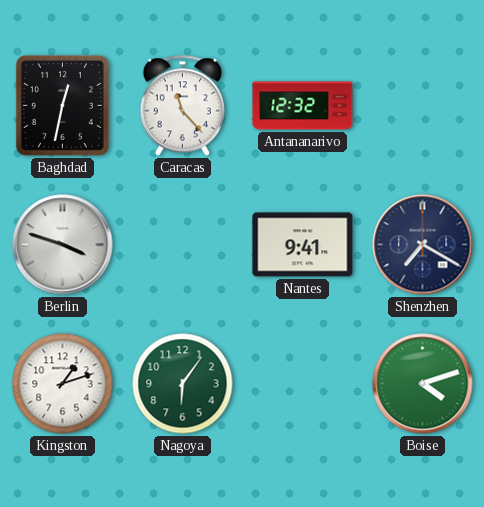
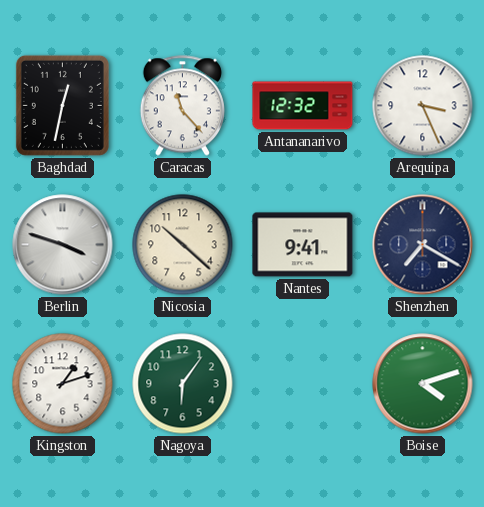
Arequipa: none -> 3:26
Nicosia: none -> 10:22
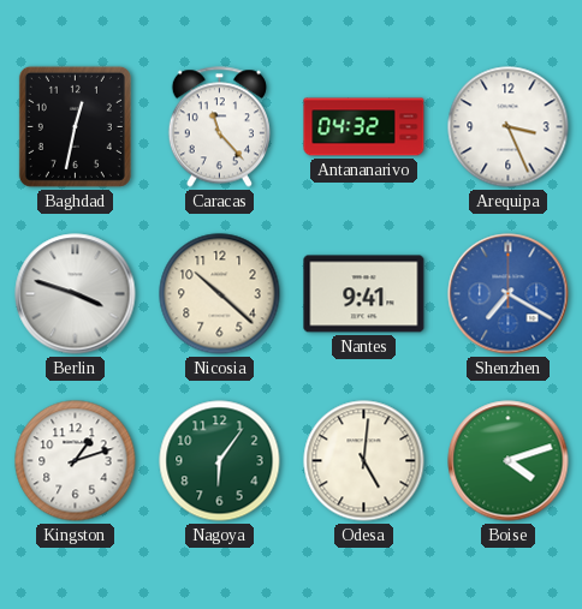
Antananarivo: 12:32 -> 04:32
Shenzhen dial: navy -> blue
Odesa: none -> 5:01
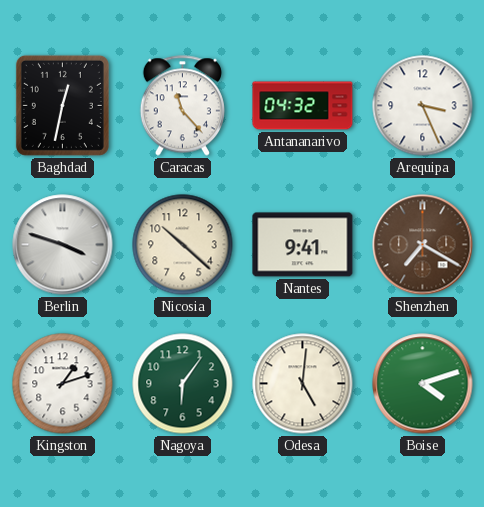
Shenzhen dial: blue -> brown
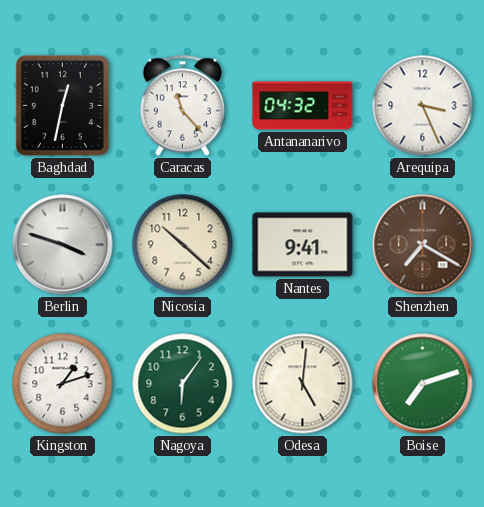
Boise: 4:12 -> 7:12
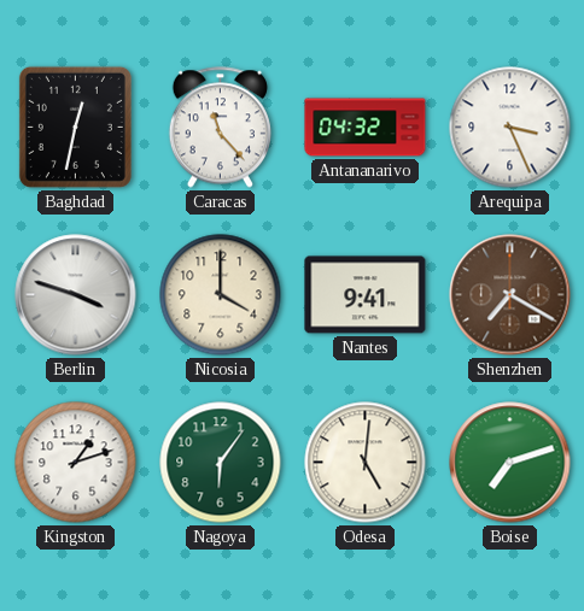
Nicosia: 10:22 -> 4:00
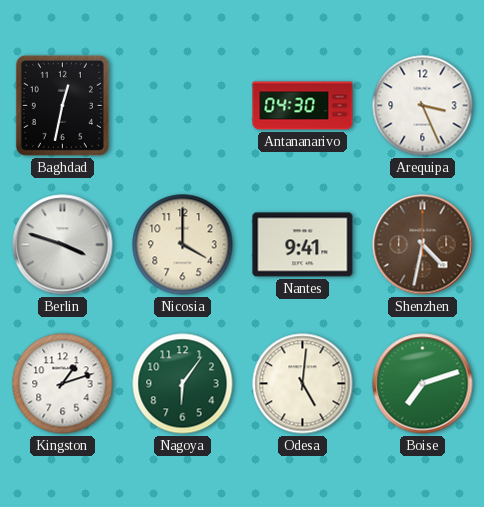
Caracas: 11:23 -> none
Antananarivo: 04:32 -> 04:30
Shenzhen: 7:20 -> 4:32
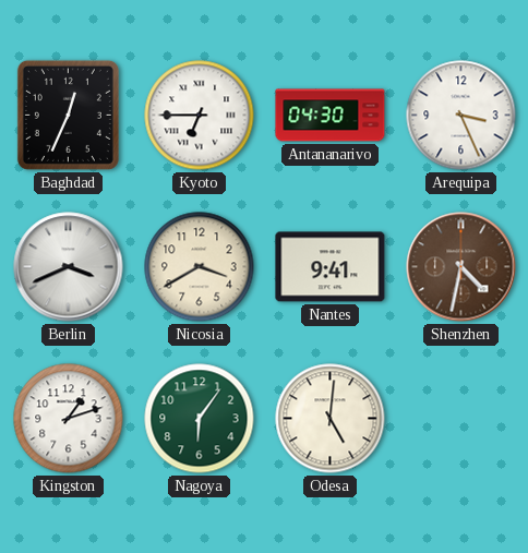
Baghdad: 12:32 -> 12:34
Kyoto: none -> 6:45
Berlin: 3:48 -> 3:41
Nicosia: 4:00 -> 3:40
Boise: 7:12 -> none
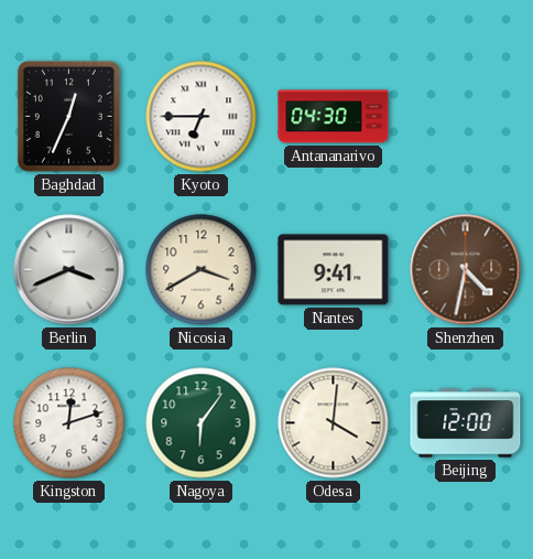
Arequipa: 3:26 -> none
Kingston: 1:12 -> 12:12
Odesa: 5:01 -> 4:01
Beijing: none -> 12:00
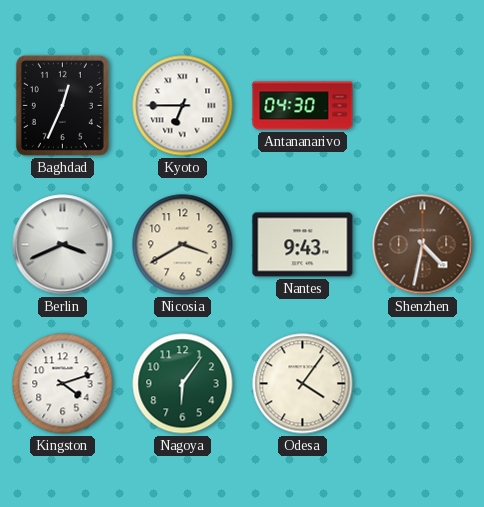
Nantes: 9:41 -> 9:43
Kingston: 12:12 -> 4:12
Odesa: 4:01 -> 4:06
Beijing: 12:00 -> none
